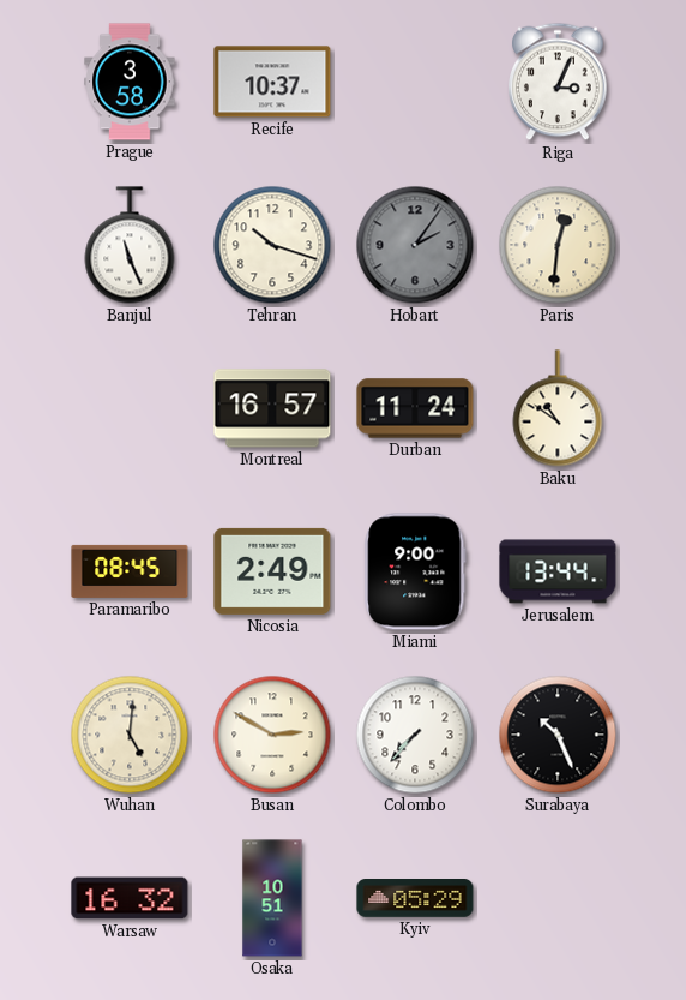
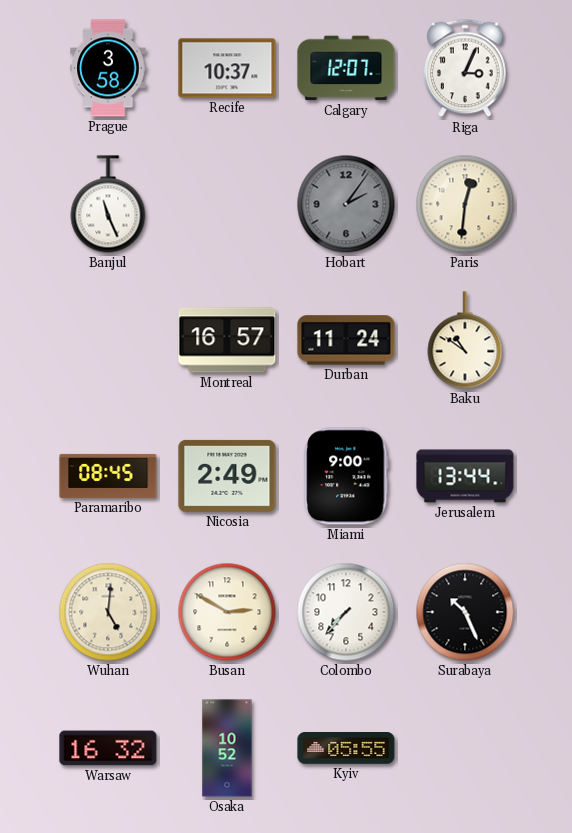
Calgary: none -> 12:07
Tehran: 10:18 -> none
Osaka: 10:51 -> 10:52
Kyiv: 05:29 -> 05:55
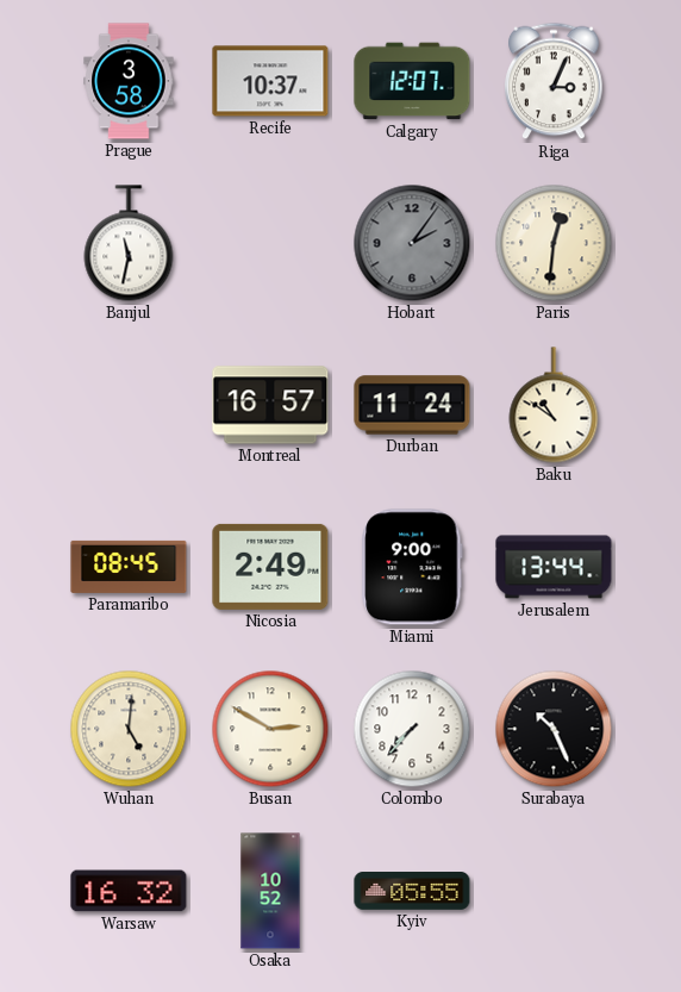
Banjul: 11:26 -> 11:32
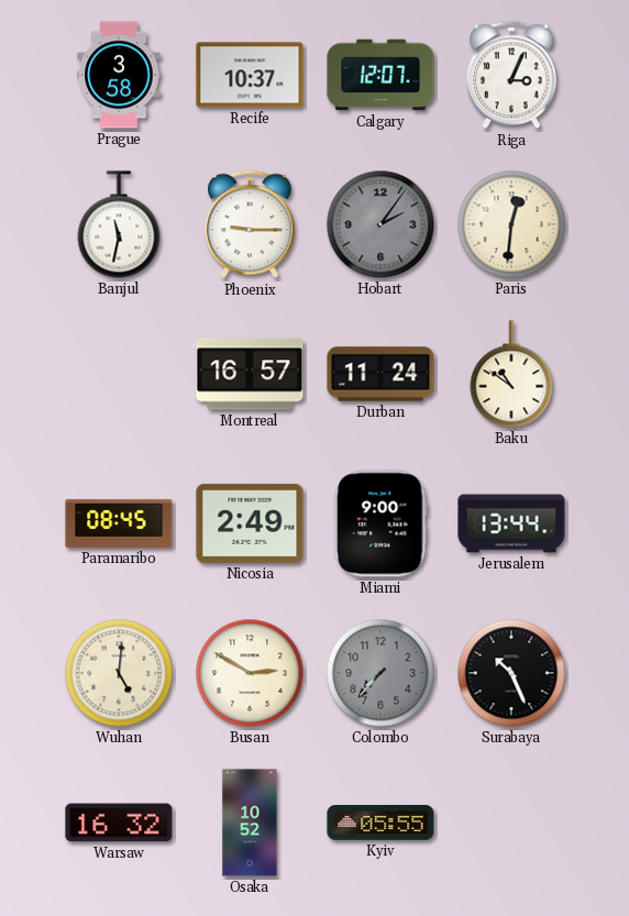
Phoenix: none -> 9:15
Colombo dial: white -> grey
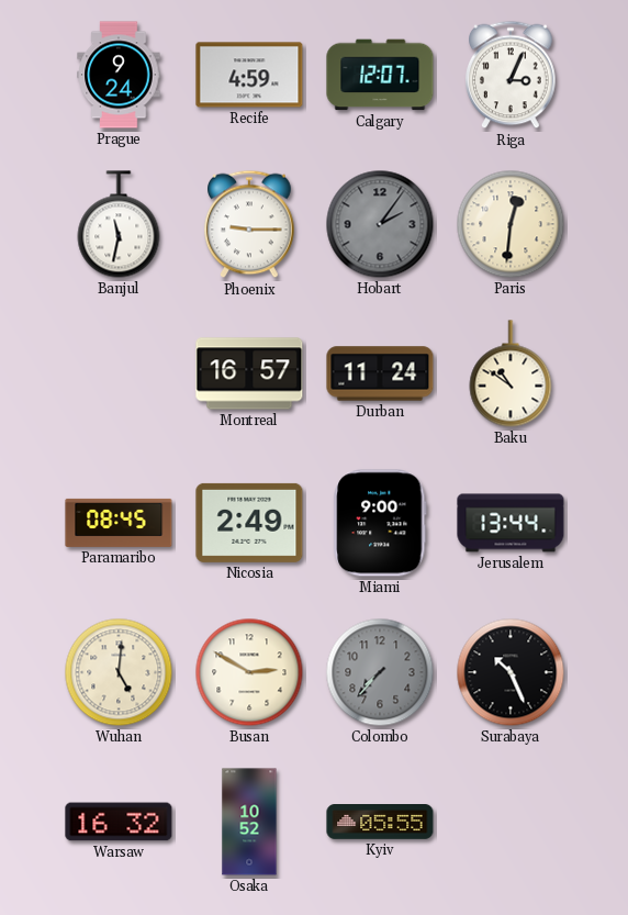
Prague: 3:58 -> 9:24
Recife: 10:37 -> 4:59
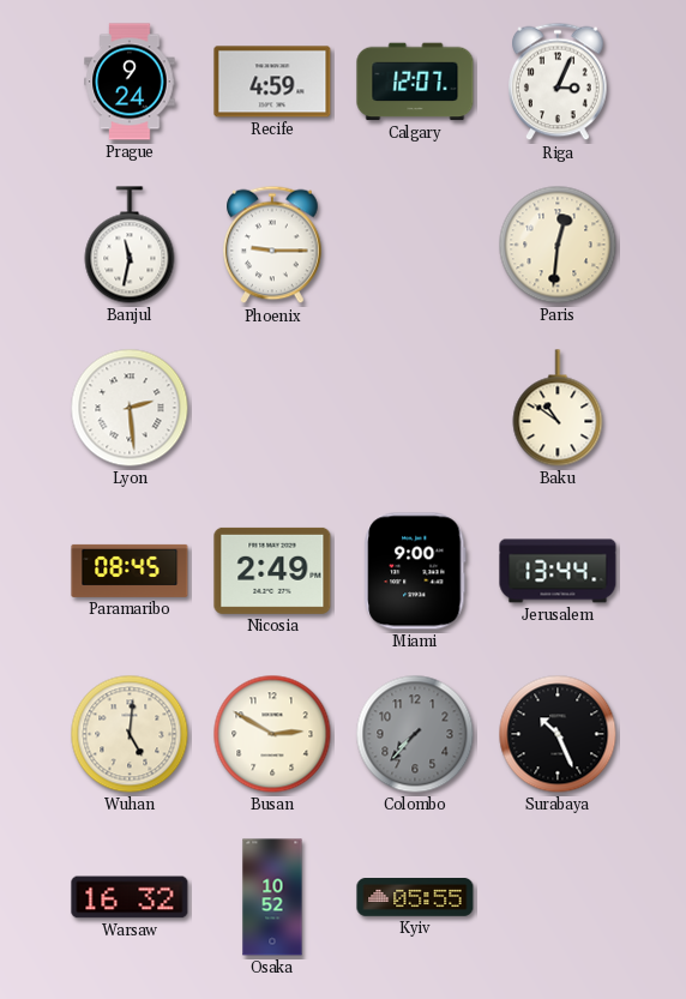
Hobart: 2:06 -> none
Lyon: none -> 2:29
Montreal: 16:57 -> none
Durban: 11:24 -> none
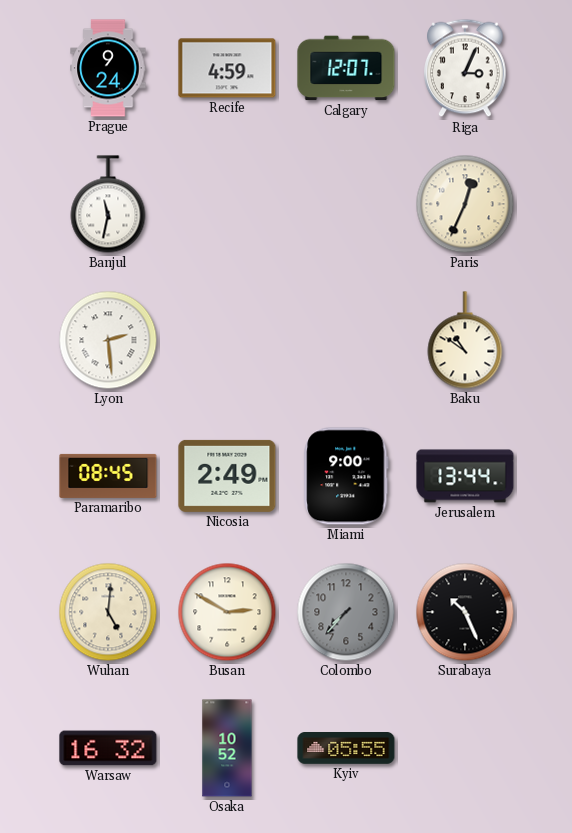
Phoenix: 9:15 -> none
Paris: 12:31 -> 12:34
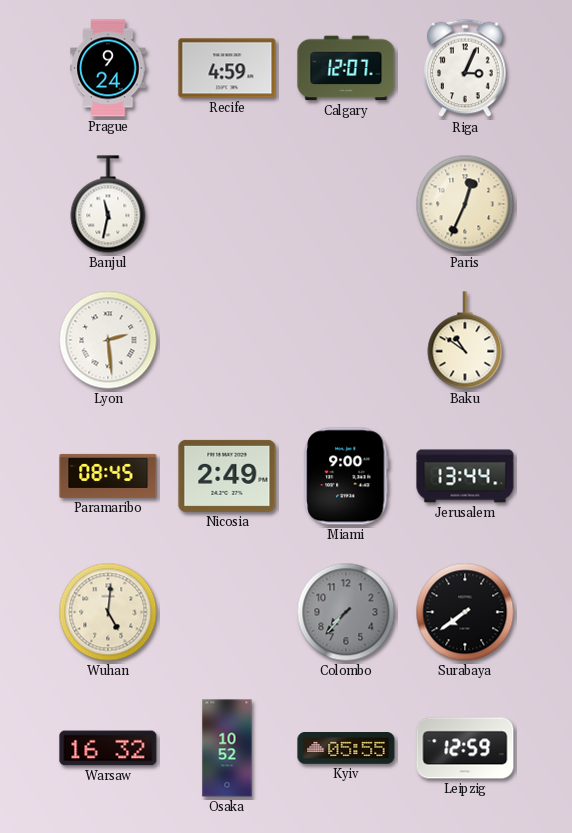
Busan: 2:50 -> none
Surabaya: 10:26 -> 7:39
Leipzig: none -> 12:59
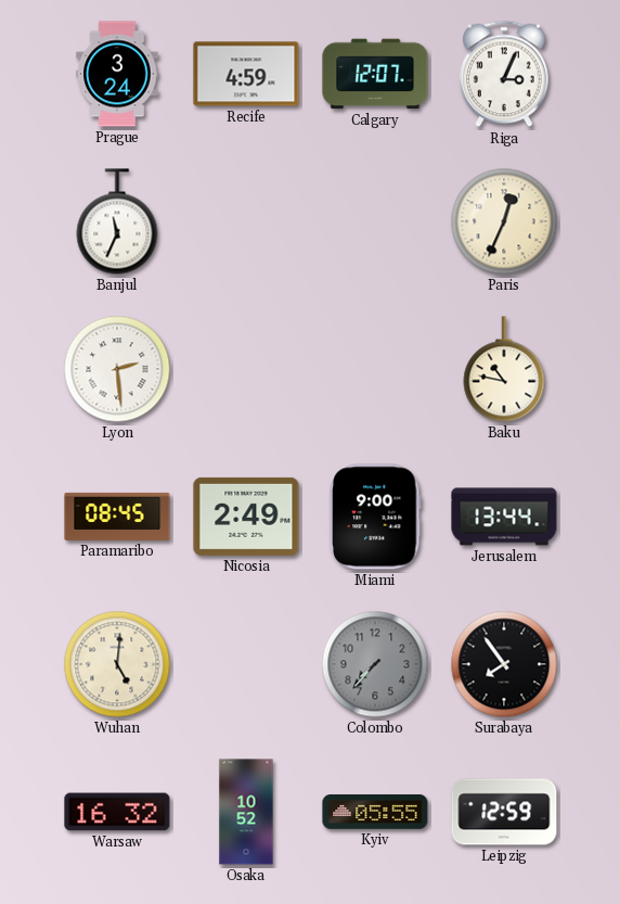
Prague: 9:24 -> 3:24
Banjul: 11:32 -> 11:34
Baku: 10:51 -> 10:47
Surabaya: 7:39 -> 7:54
